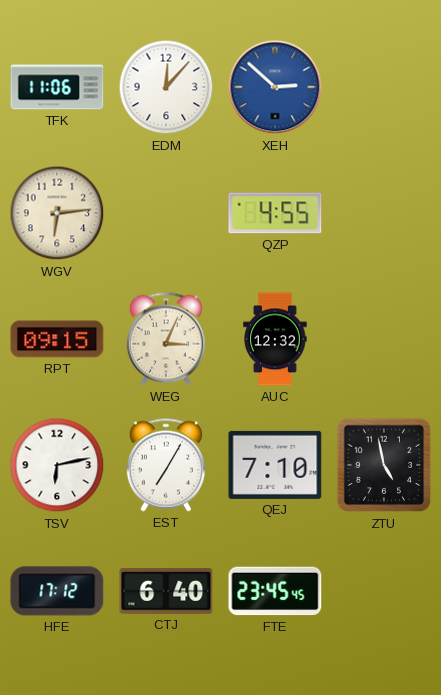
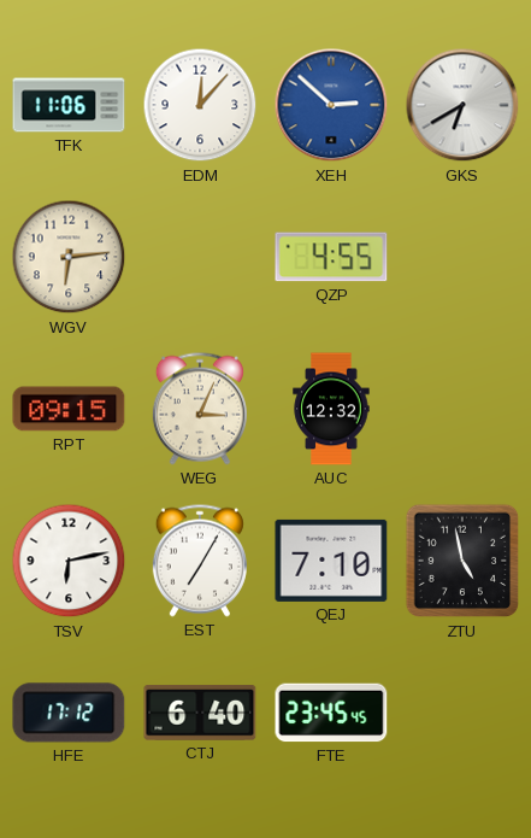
GKS: none -> 6:40
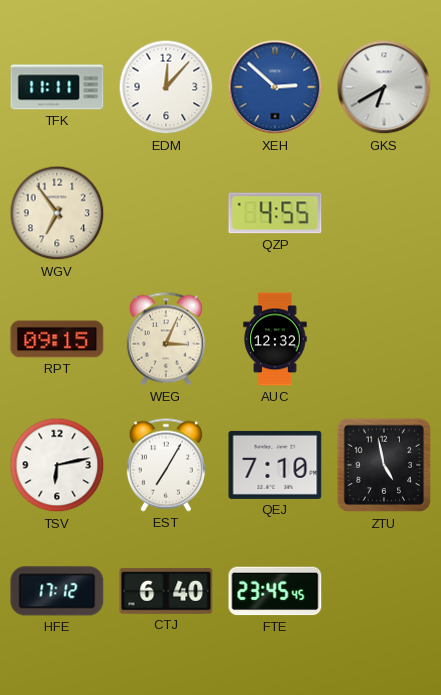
TFK: 11:06 -> 11:11
WGV: 6:14 -> 6:54
